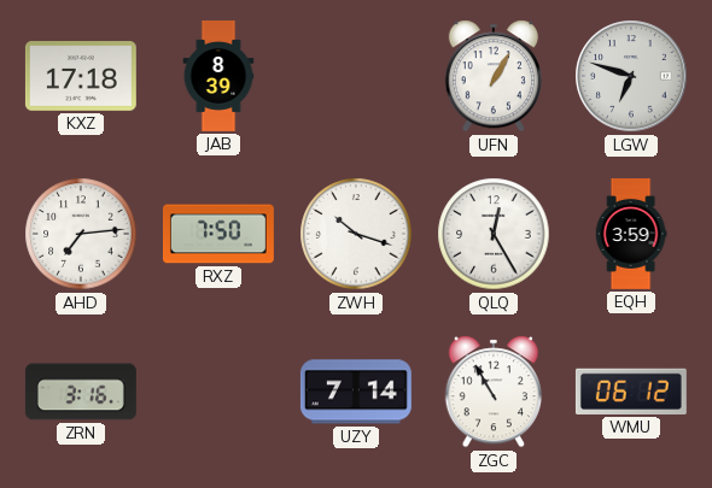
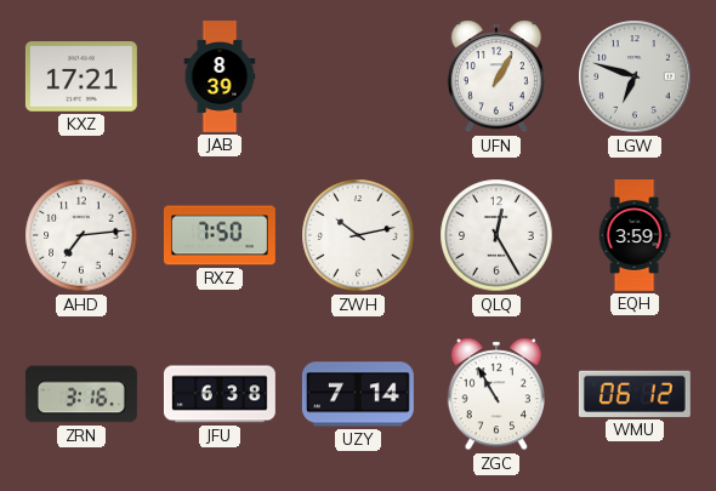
KXZ: 17:18 -> 17:21
ZWH: 10:18 -> 10:13
JFU: none -> 6:38
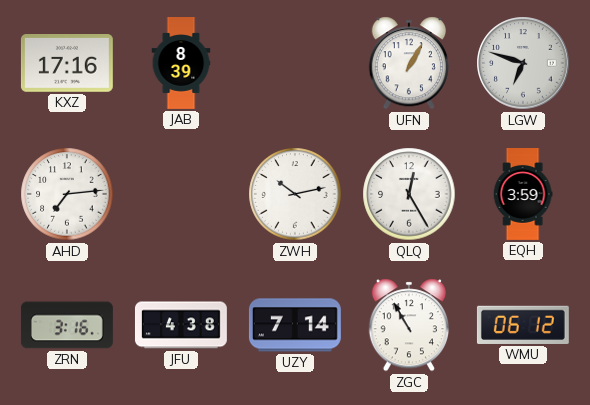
KXZ: 17:21 -> 17:16
RXZ: 7:50 -> none
JFU: 6:38 -> 4:38
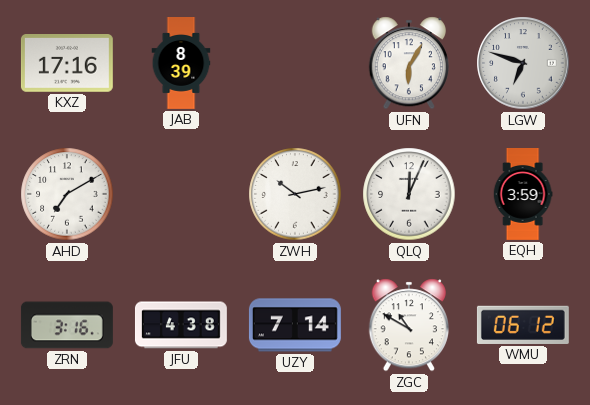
UFN: 1:05 -> 6:05
AHD: 7:14 -> 7:10
QLQ: 12:25 -> 12:04
ZGC: 10:55 -> 10:50
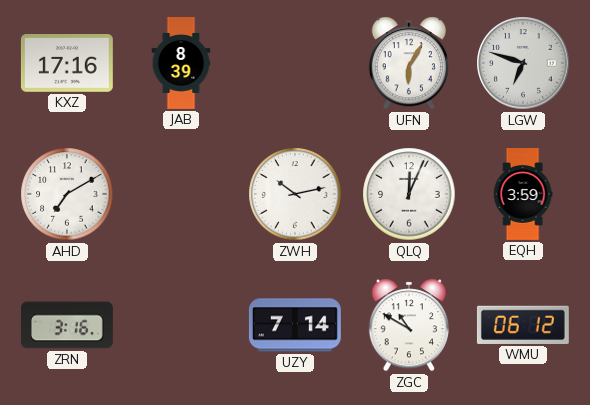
JFU: 4:38 -> none
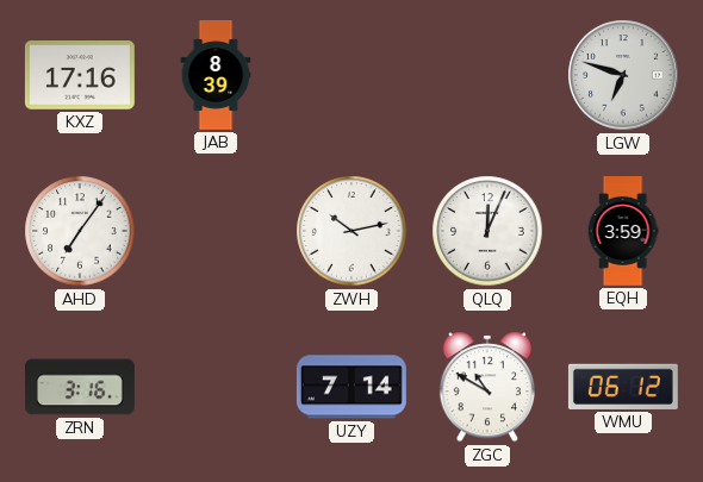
UFN: 6:05 -> none
AHD: 7:10 -> 7:06
